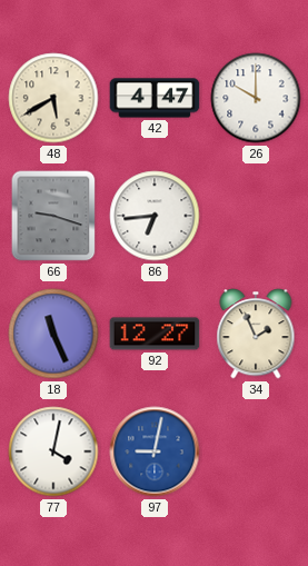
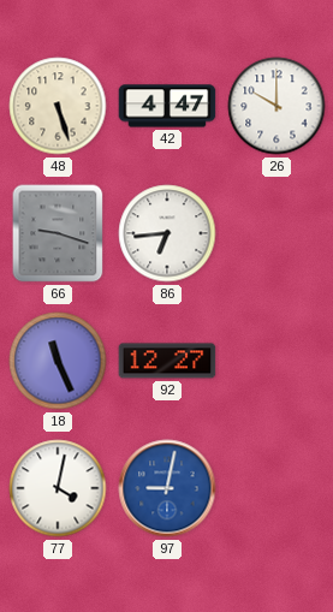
48: 5:40 -> 5:27
34: 1:56 -> none
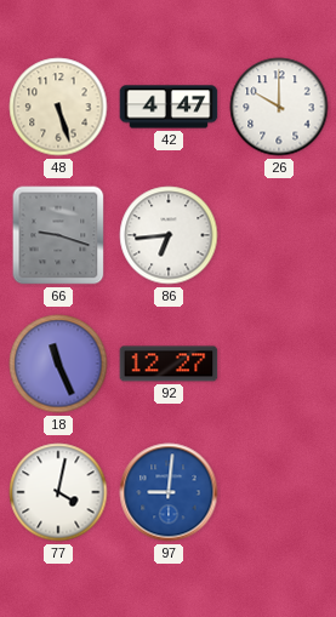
97: 9:02 -> 9:01
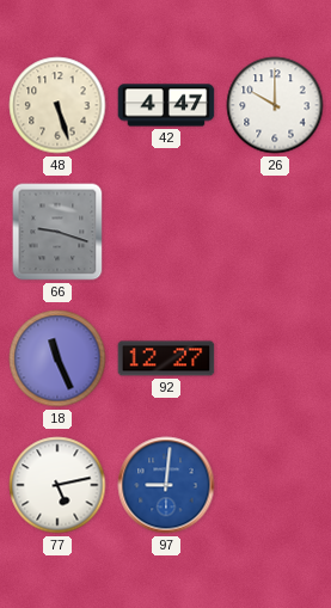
86: 6:44 -> none
77: 4:02 -> 5:13
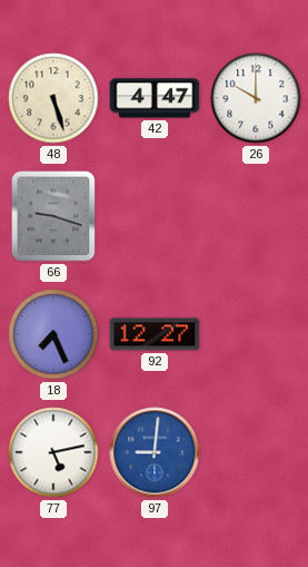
18: 11:26 -> 7:26
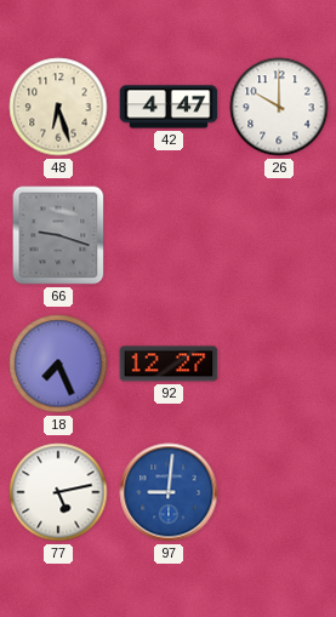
48: 5:27 -> 6:27
